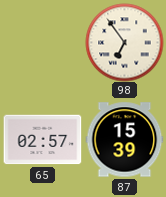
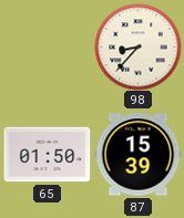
98: 6:54 -> 8:37
65: 02:57 -> 01:50
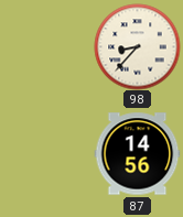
65: 01:50 -> none
87: 15:39 -> 14:56
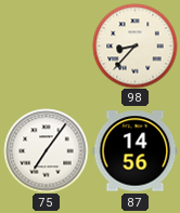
75: none -> 7:06
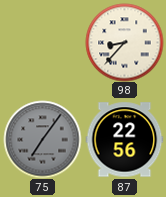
75 dial: white -> grey
87: 14:56 -> 22:56
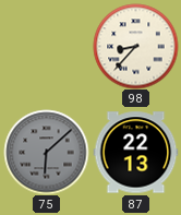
75: 7:06 -> 6:08
87: 22:56 -> 22:13
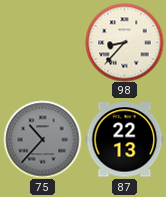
75: 6:08 -> 10:37
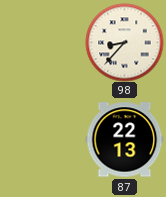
75: 10:37 -> none
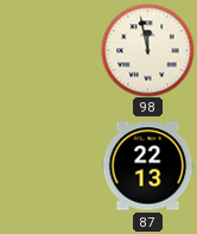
98: 8:37 -> 11:58
